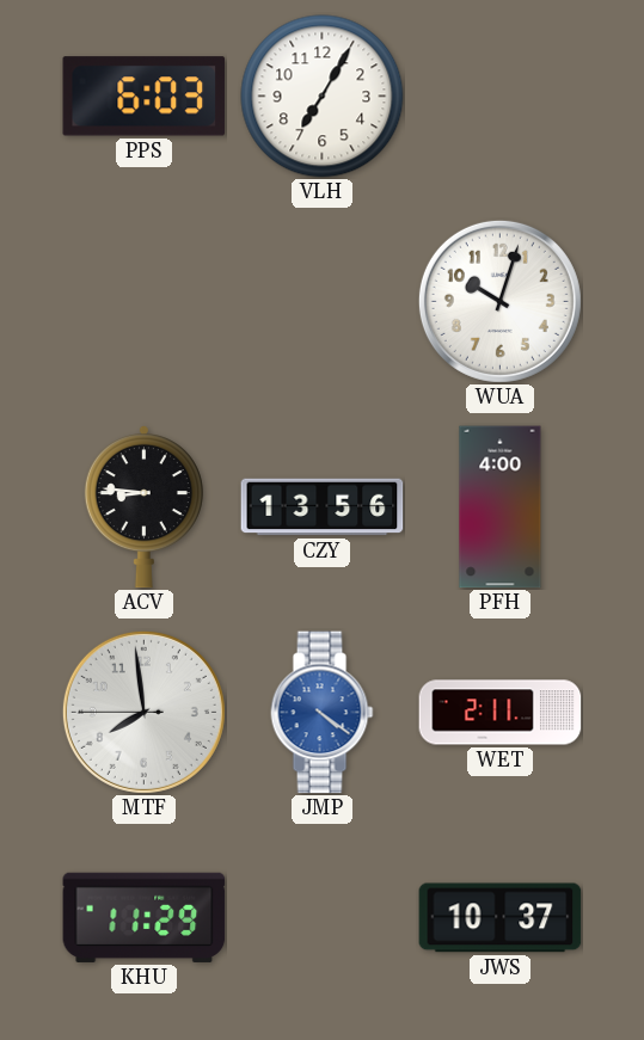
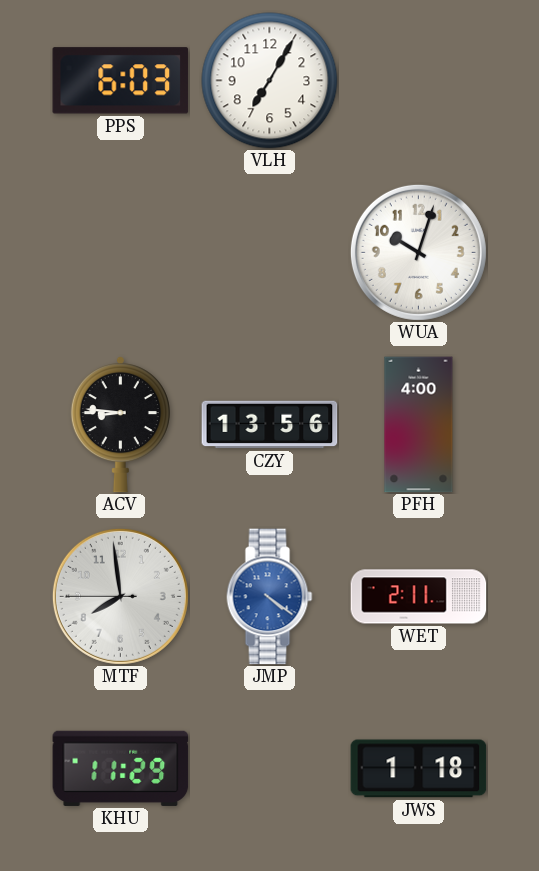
JWS: 10:37 -> 1:18
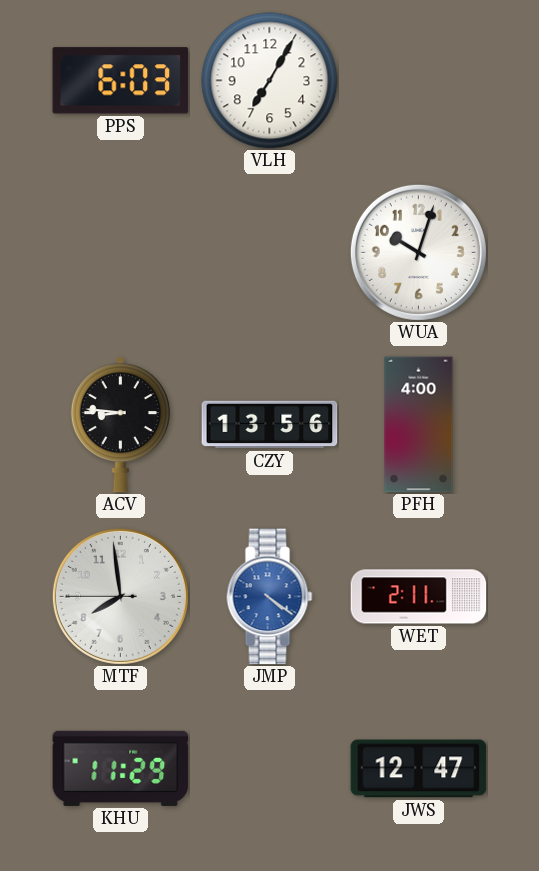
JWS: 1:18 -> 12:47
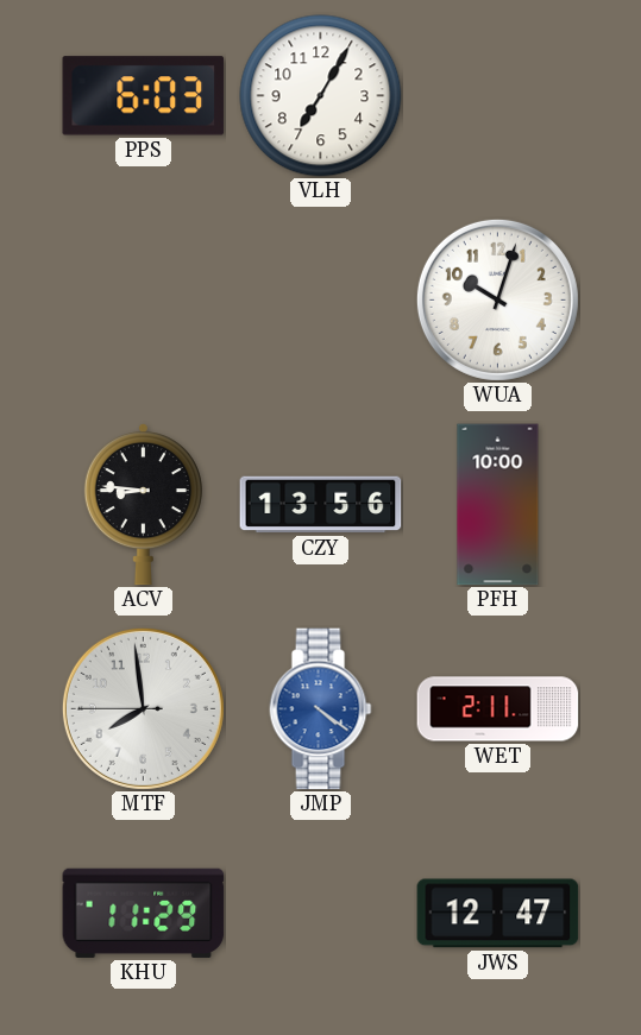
PFH: 4:00 -> 10:00
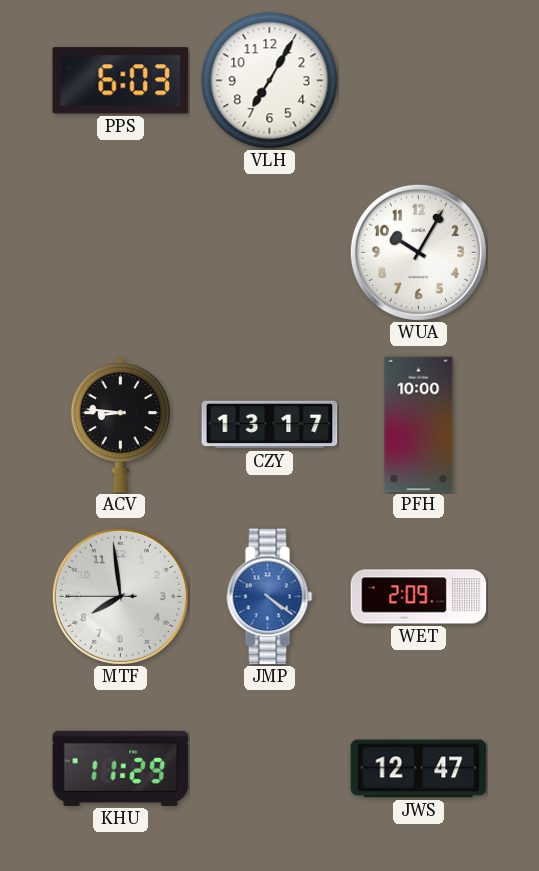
WUA: 10:03 -> 10:05
CZY: 13:56 -> 13:17
WET: 2:11 -> 2:09
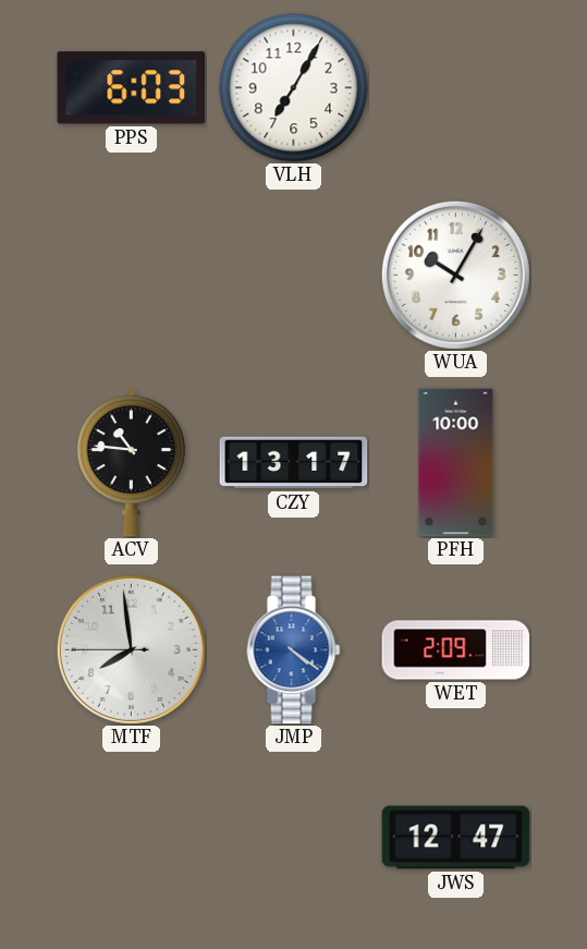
ACV: 8:46 -> 10:46
KHU: 11:29 -> none
